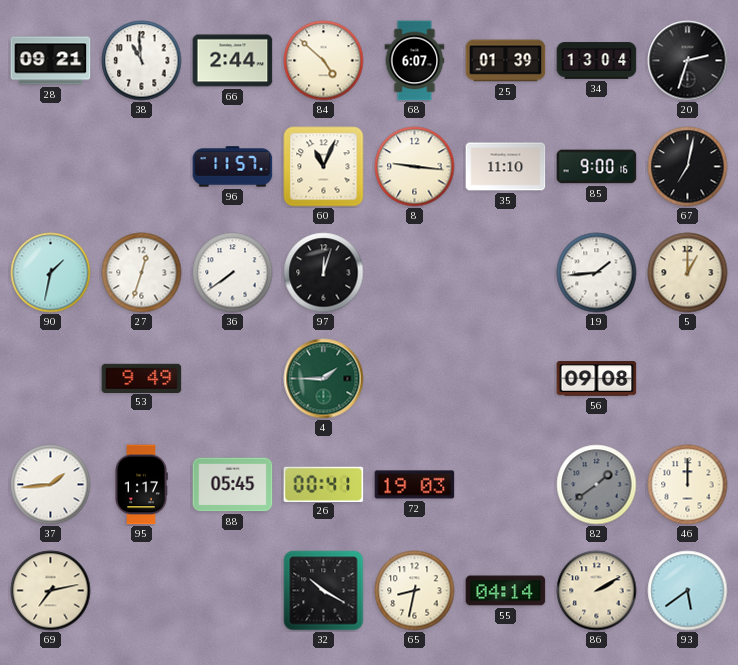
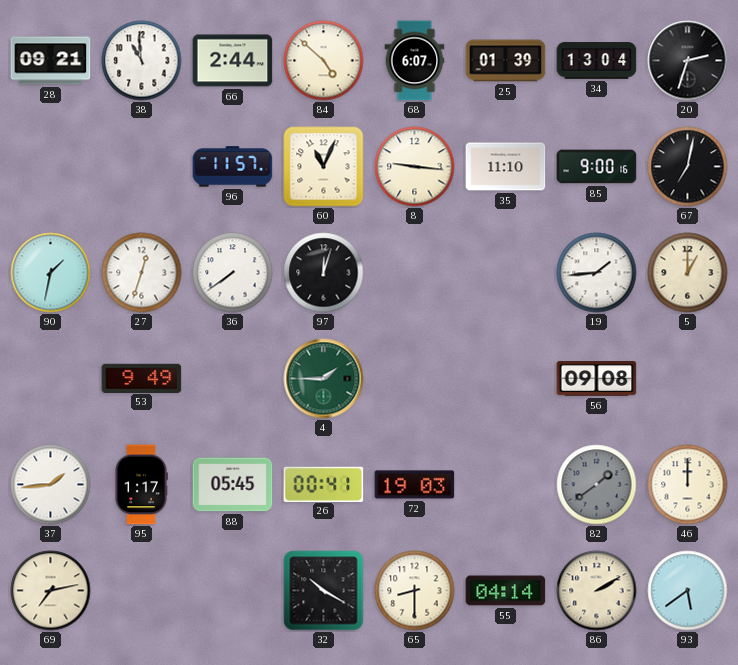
65: 8:32 -> 8:30
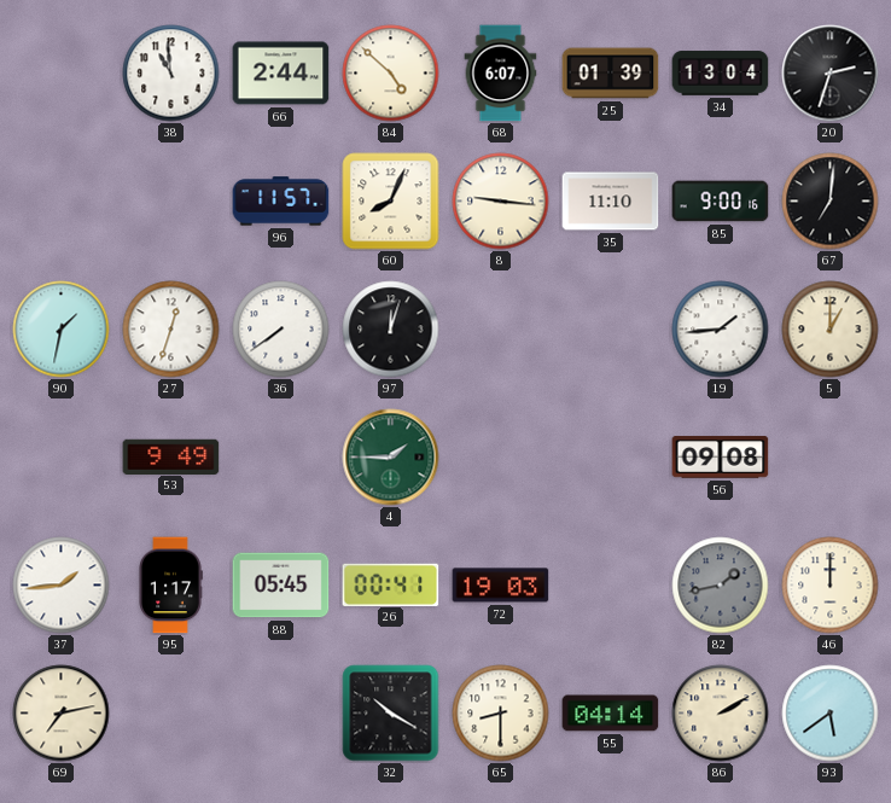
28: 09:21 -> none
60: 11:04 -> 8:04
67: 7:02 -> 7:01
82: 1:39 -> 1:43
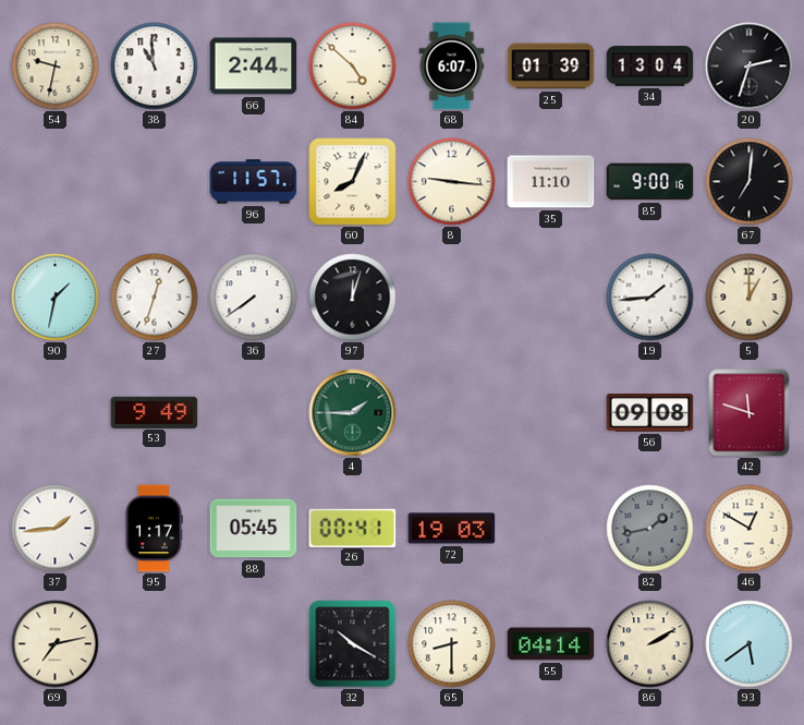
54: none -> 9:32
42: none -> 11:48
46: 12:00 -> 12:50
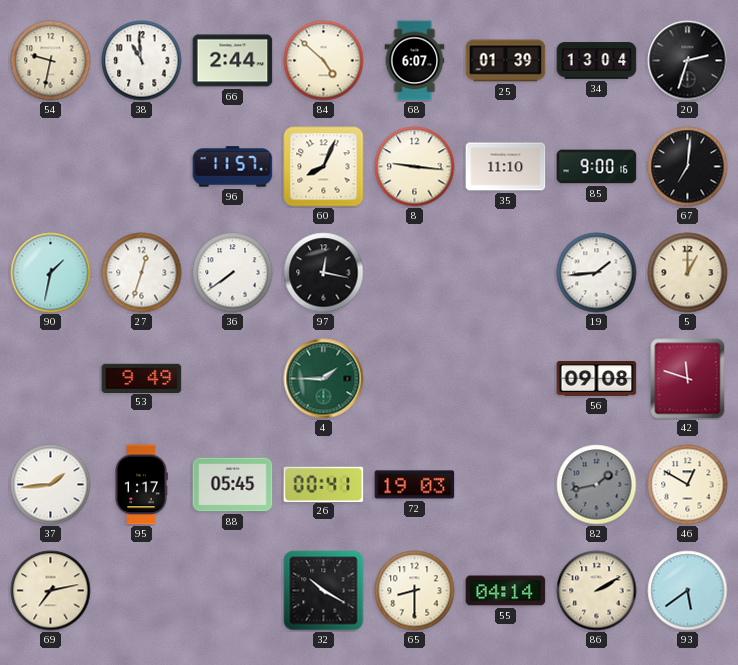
97: 12:03 -> 12:17
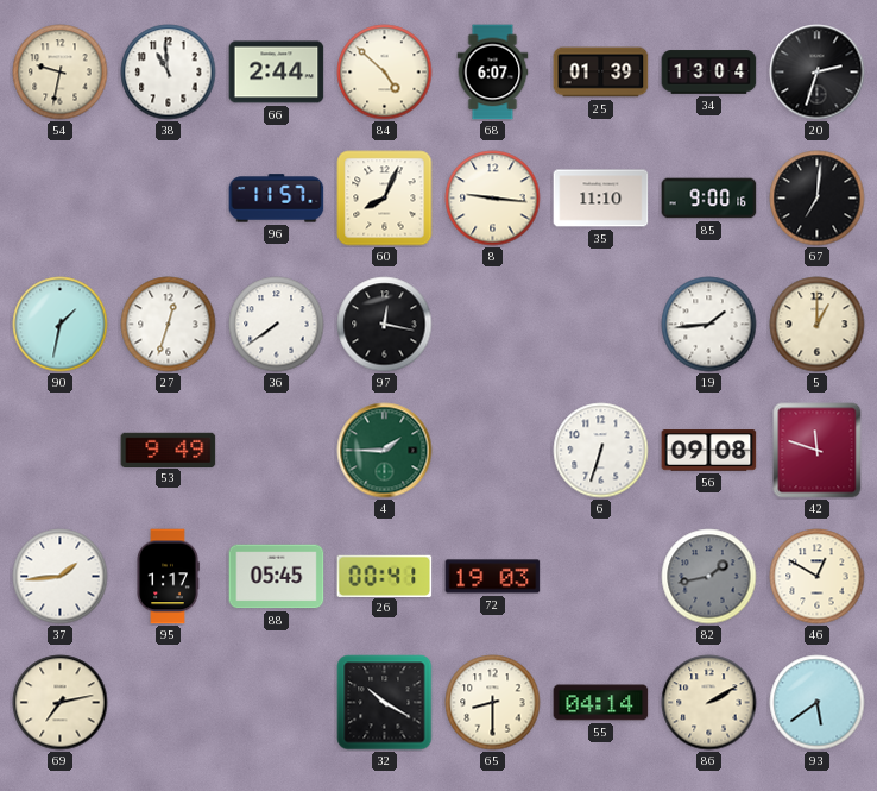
6: none -> 6:33
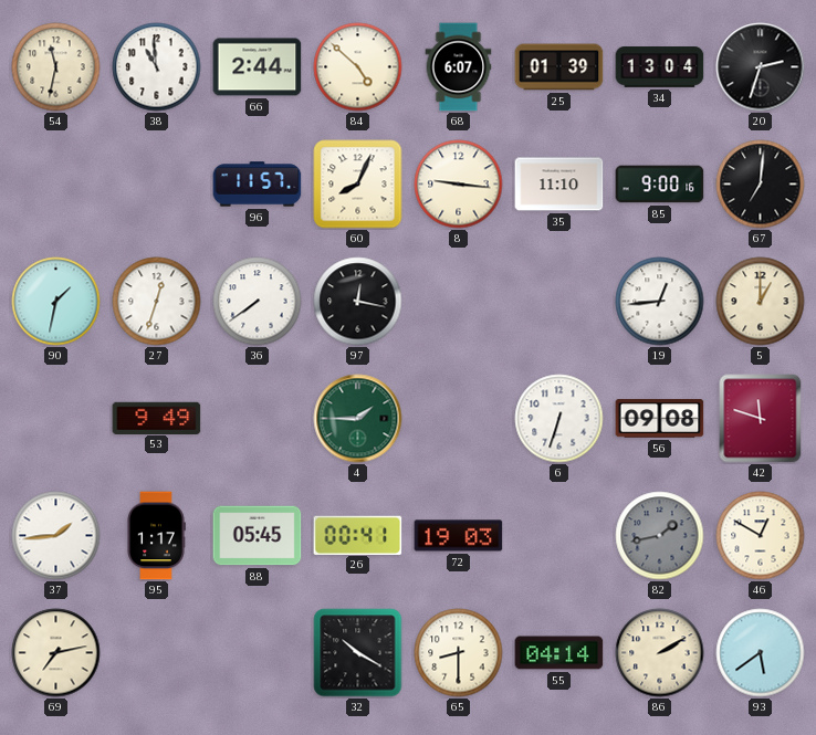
54: 9:32 -> 11:32
19: 1:44 -> 12:44
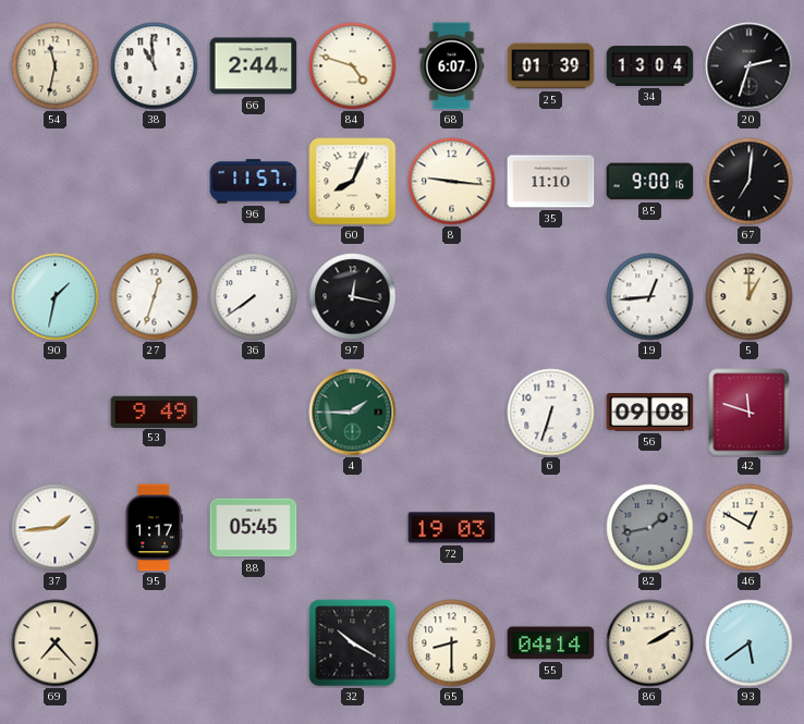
84: 4:52 -> 4:48
26: 00:41 -> none
69: 7:13 -> 7:23
